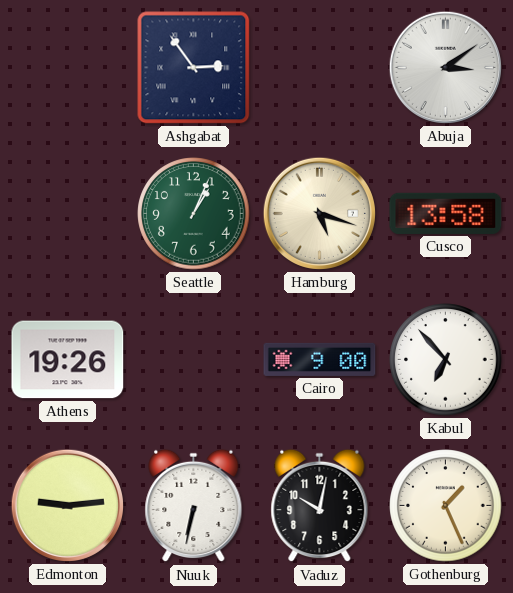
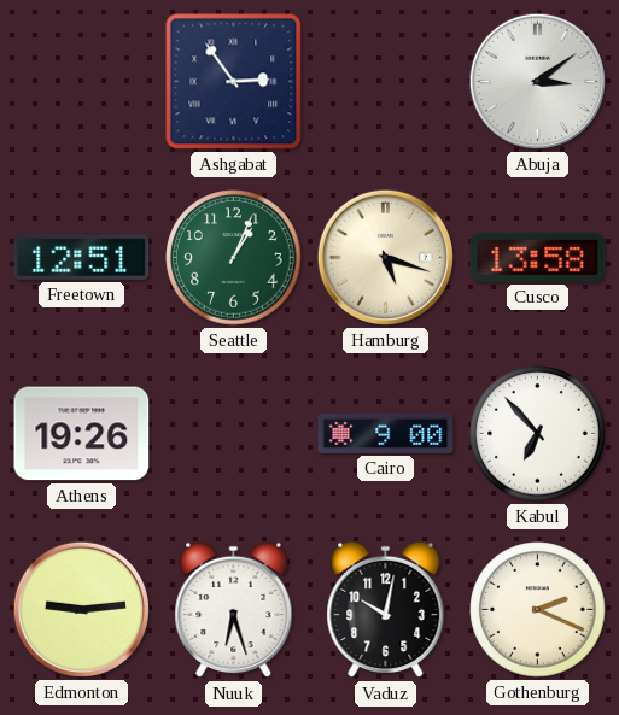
Freetown: none -> 12:51
Nuuk: 6:32 -> 6:27
Gothenburg: 1:26 -> 2:19
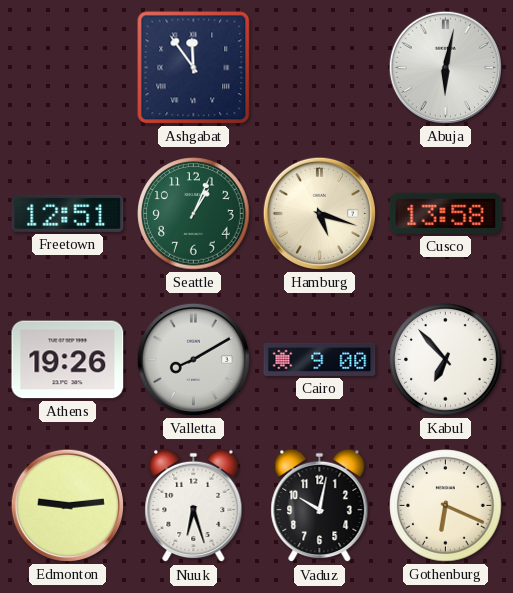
Ashgabat: 2:54 -> 11:54
Abuja: 3:09 -> 6:02
Valletta: none -> 8:10
Gothenburg: 2:19 -> 6:19
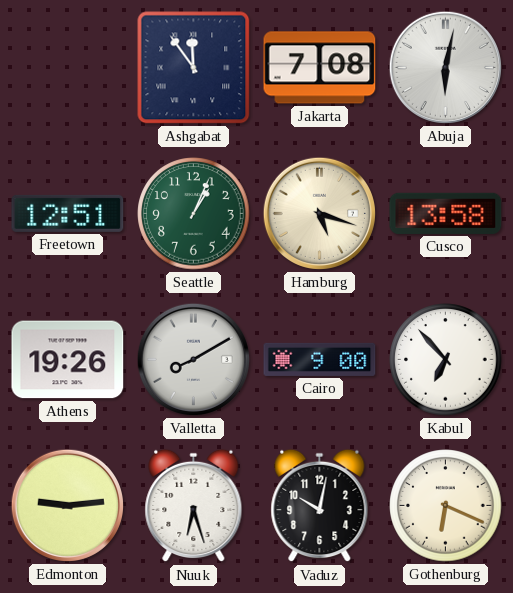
Jakarta: none -> 7:08
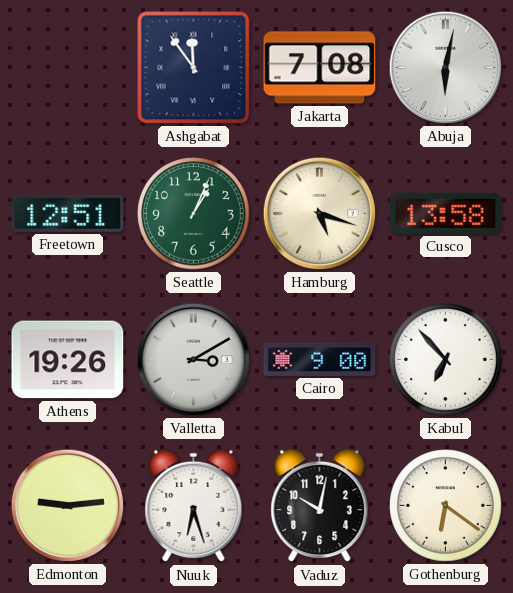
Valletta: 8:10 -> 3:10
Gothenburg: 6:19 -> 6:21
